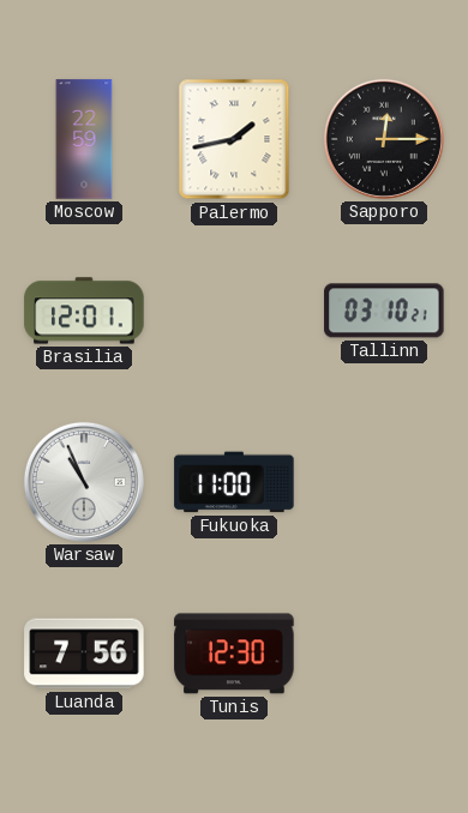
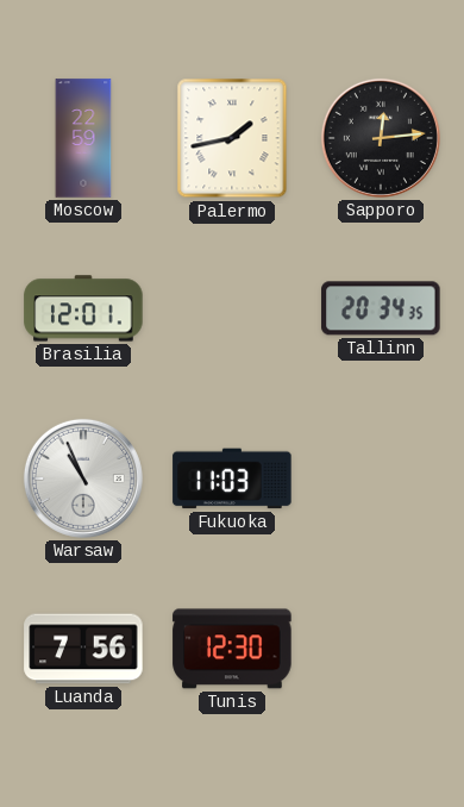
Sapporo: 12:15 -> 12:14
Tallinn: 03:10 -> 20:34
Fukuoka: 11:00 -> 11:03
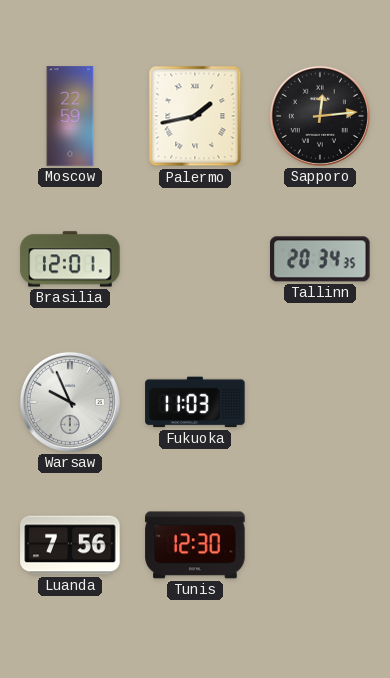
Warsaw: 10:56 -> 9:56
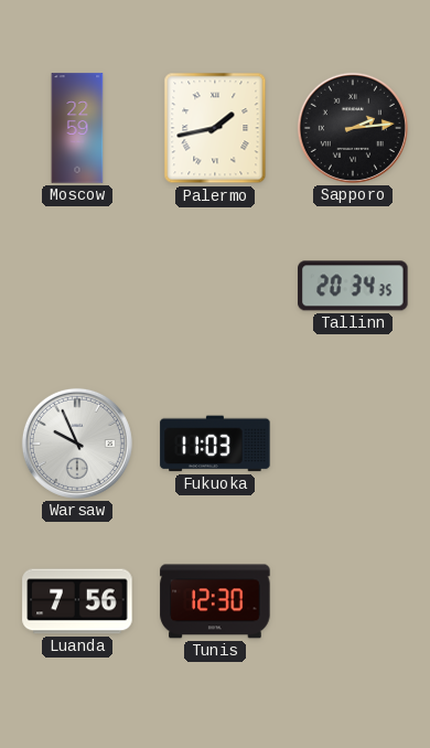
Sapporo: 12:14 -> 2:14
Brasilia: 12:01 -> none
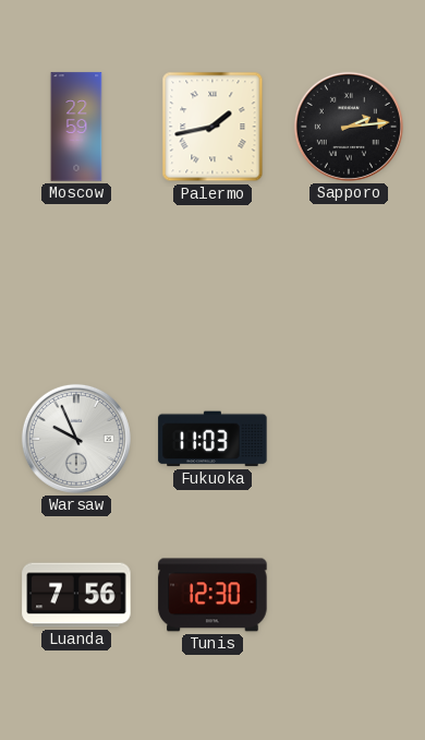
Tallinn: 20:34 -> none
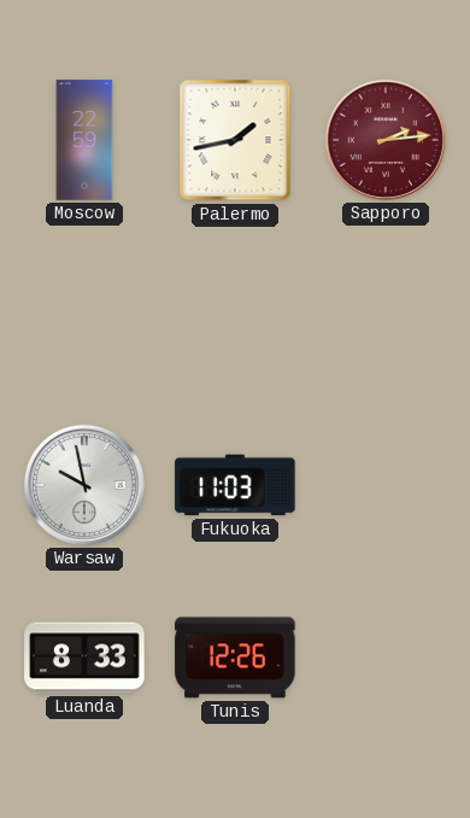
Sapporo dial: black -> burgundy
Warsaw: 9:56 -> 9:58
Luanda: 7:56 -> 8:33
Tunis: 12:30 -> 12:26
